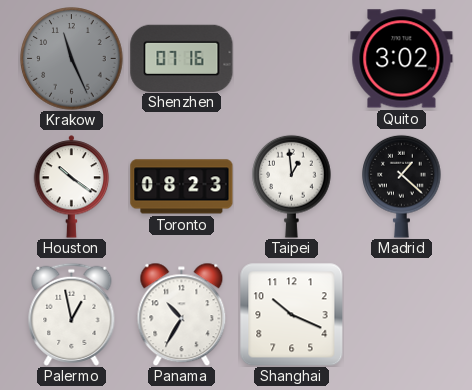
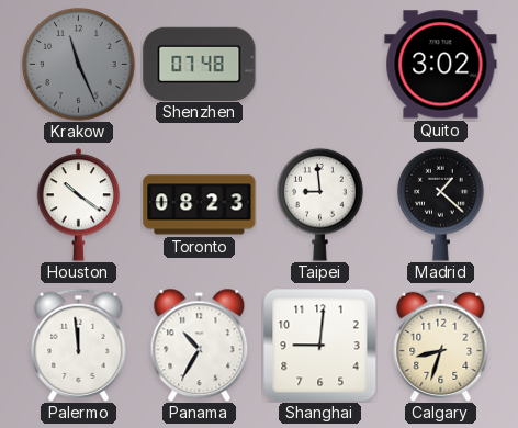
Shenzhen: 07:16 -> 07:48
Taipei: 12:59 -> 8:59
Palermo: 12:58 -> 11:59
Shanghai: 10:19 -> 9:01
Calgary: none -> 8:33
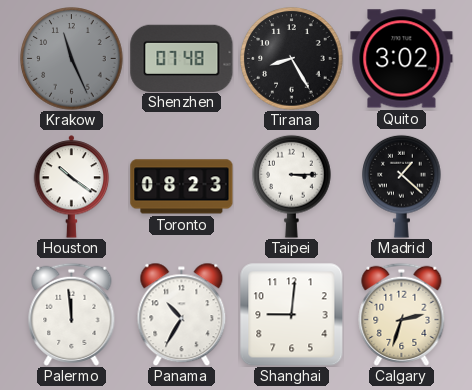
Tirana: none -> 8:25
Taipei: 8:59 -> 3:15
Calgary: 8:33 -> 2:33
